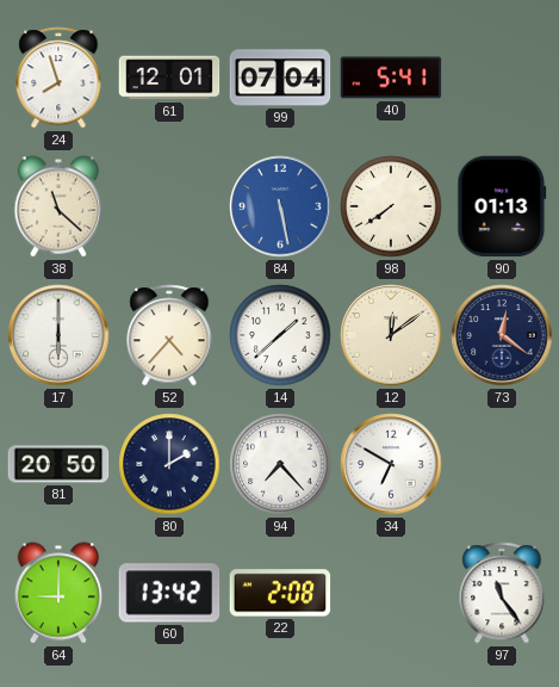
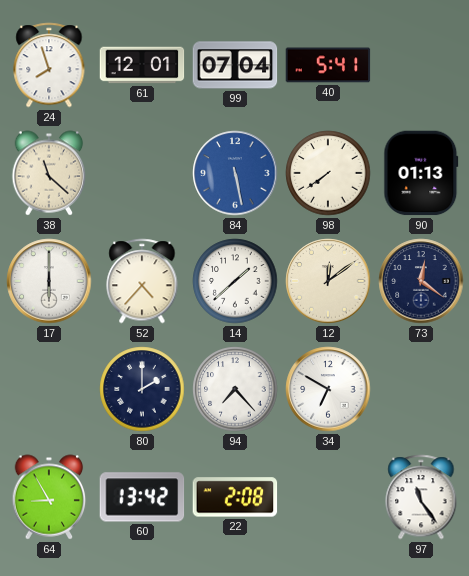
81: 20:50 -> none
64: 9:00 -> 8:55
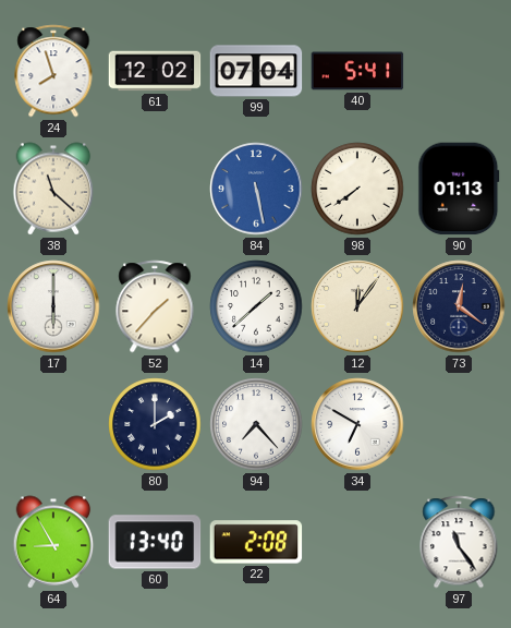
61: 12:01 -> 12:02
52: 4:37 -> 1:37
12: 12:09 -> 12:06
60: 13:42 -> 13:40
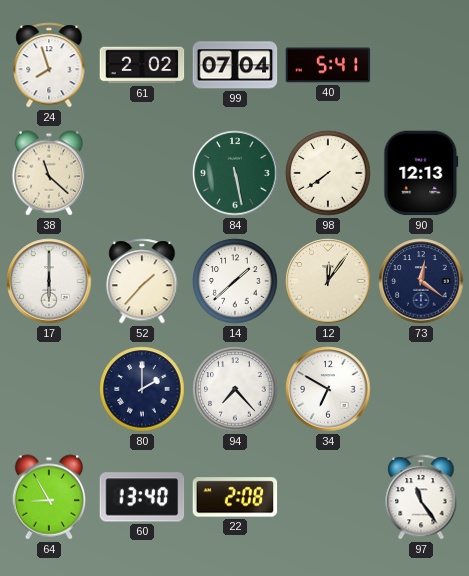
61: 12:02 -> 2:02
84 dial: blue -> green
90: 01:13 -> 12:13
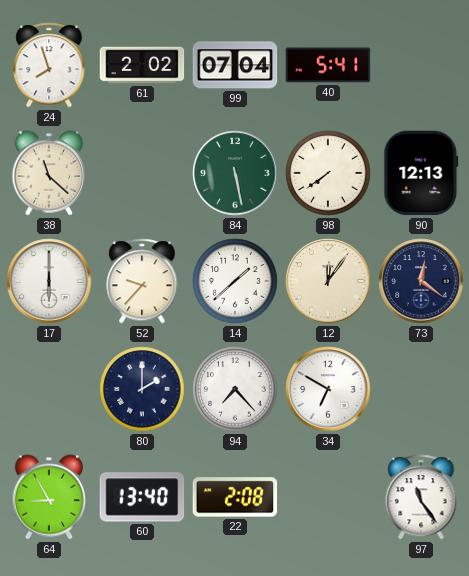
52: 1:37 -> 9:37
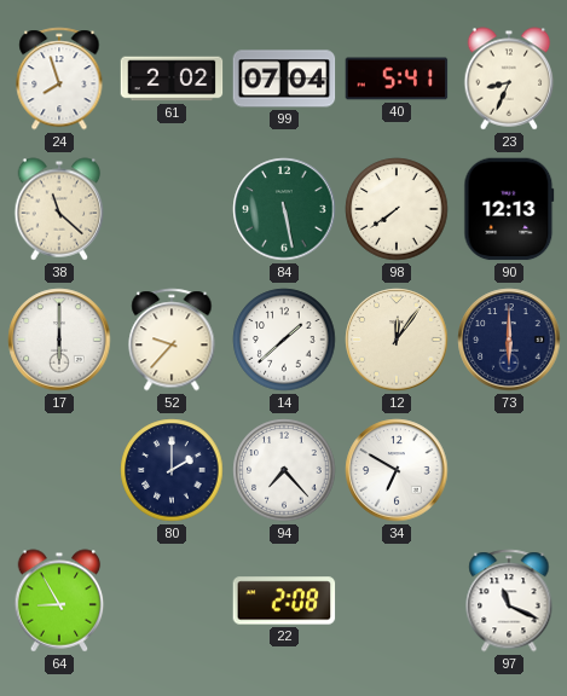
23: none -> 8:34
73: 12:21 -> 6:00
60: 13:40 -> none
97: 11:24 -> 11:19
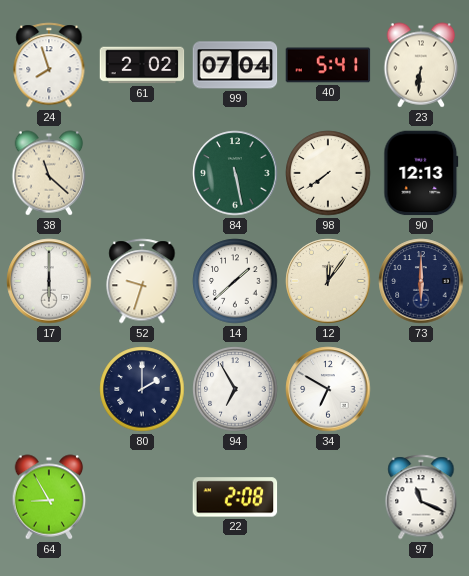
23: 8:34 -> 6:31
52: 9:37 -> 9:33
94: 7:23 -> 6:55
